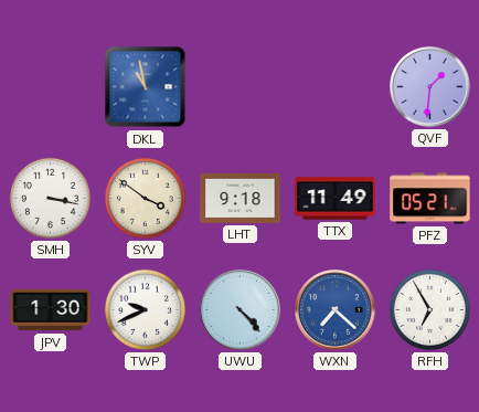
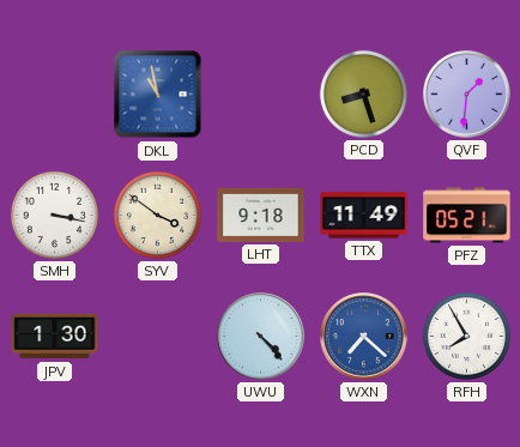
PCD: none -> 8:27
TWP: 9:41 -> none
RFH: 6:55 -> 7:55
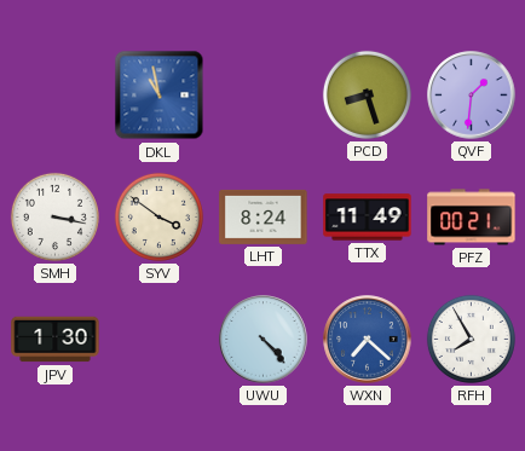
LHT: 9:18 -> 8:24
PFZ: 05:21 -> 00:21
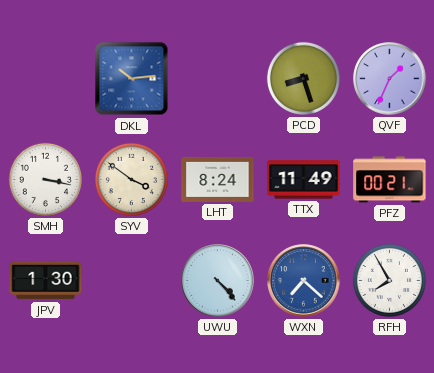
DKL: 10:58 -> 10:14
QVF: 1:31 -> 1:34
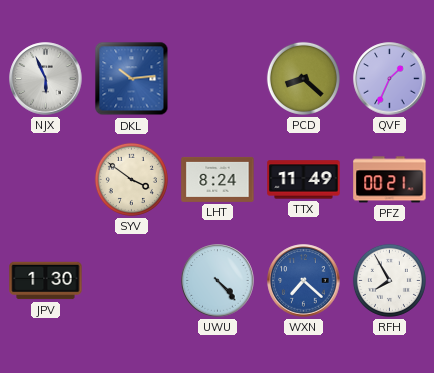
NJX: none -> 5:56
PCD: 8:27 -> 8:22
SMH: 3:17 -> none
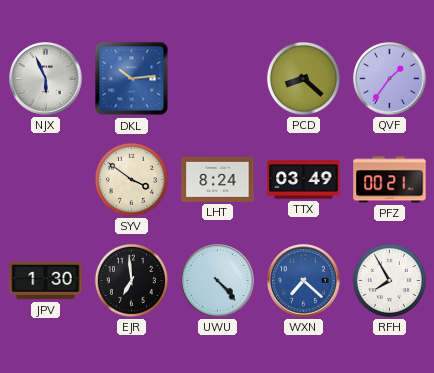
QVF: 1:34 -> 1:36
TTX: 11:49 -> 03:49
EJR: none -> 6:59
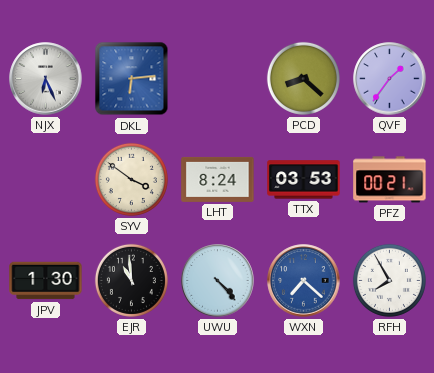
NJX: 5:56 -> 6:26
DKL: 10:14 -> 6:14
TTX: 03:49 -> 03:53
EJR: 6:59 -> 10:59
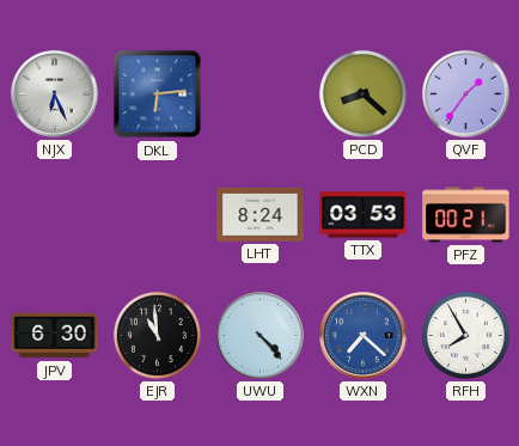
SYV: 3:51 -> none
JPV: 1:30 -> 6:30
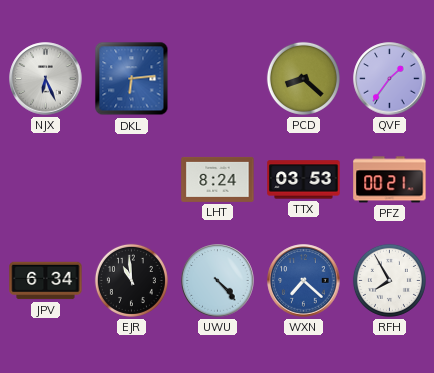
JPV: 6:30 -> 6:34
